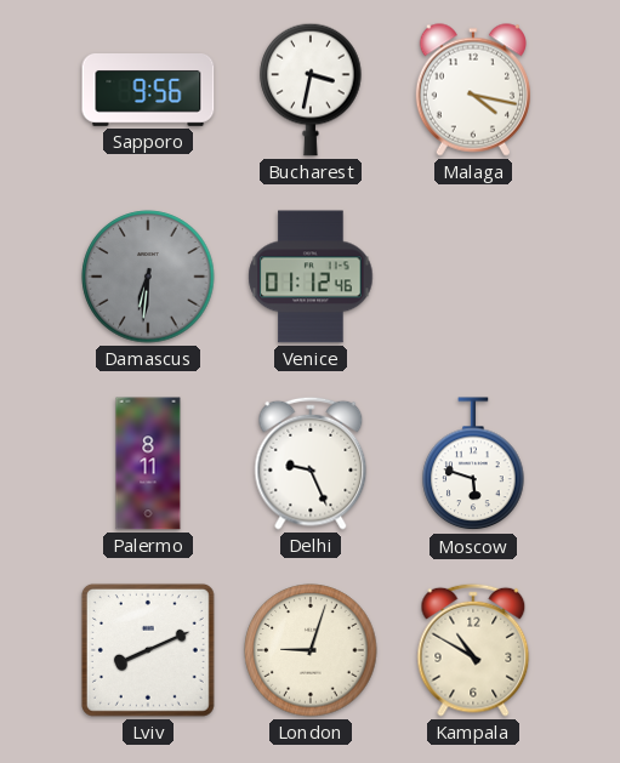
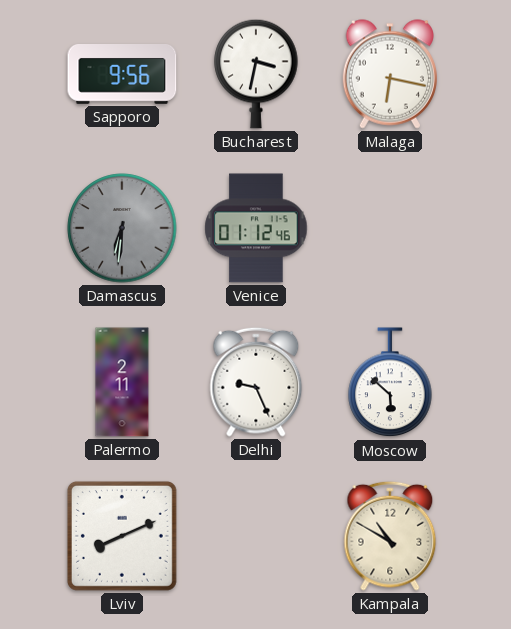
Malaga: 4:17 -> 6:17
Palermo: 8:11 -> 2:11
Moscow: 5:48 -> 5:52
London: 9:03 -> none
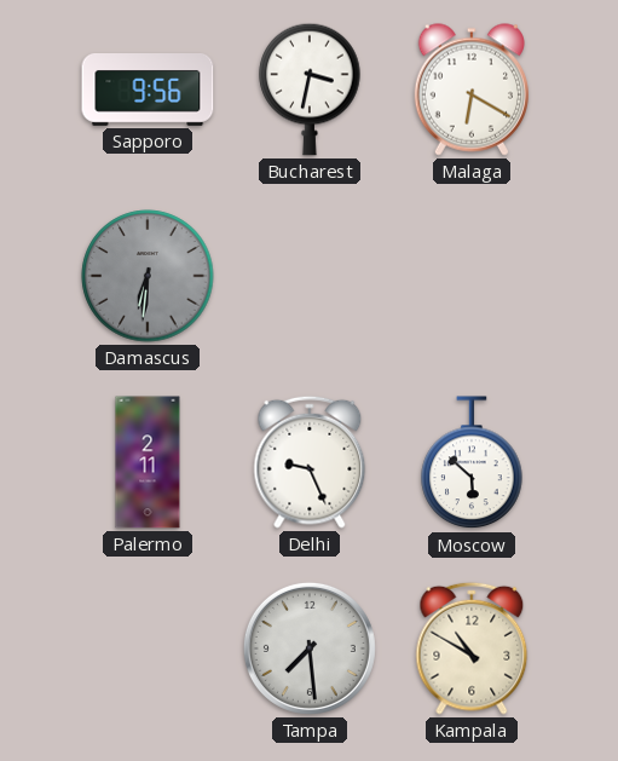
Malaga: 6:17 -> 6:20
Venice: 01:12 -> none
Lviv: 8:11 -> none
Tampa: none -> 7:29
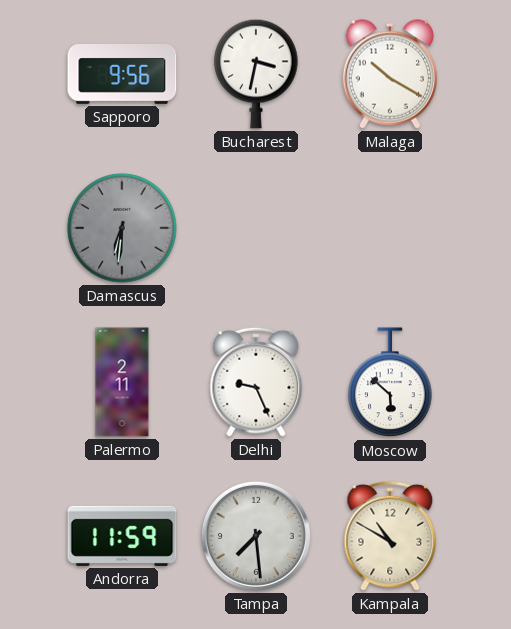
Malaga: 6:20 -> 10:20
Andorra: none -> 11:59
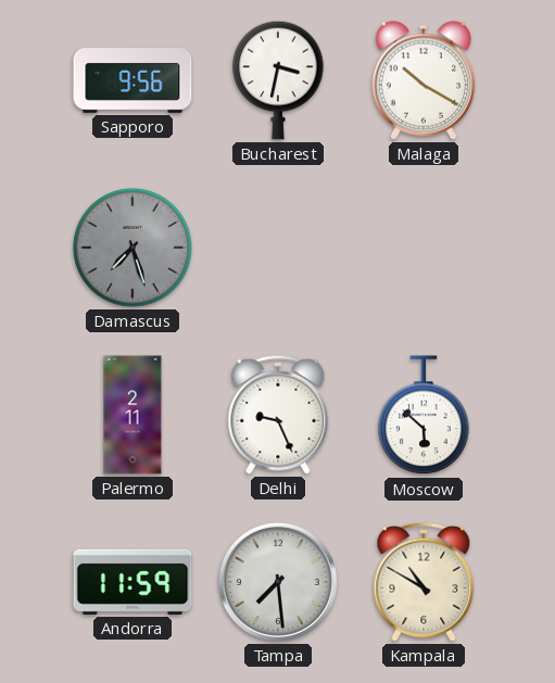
Damascus: 6:31 -> 7:27
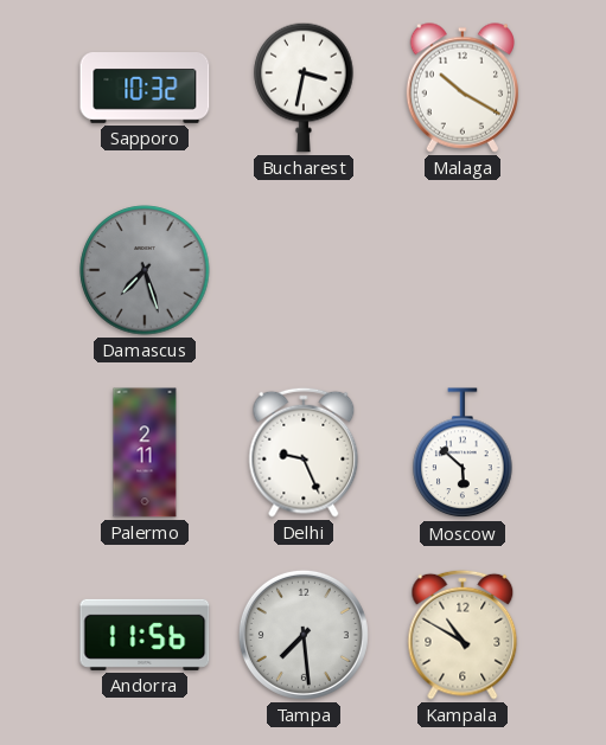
Sapporo: 9:56 -> 10:32
Andorra: 11:59 -> 11:56
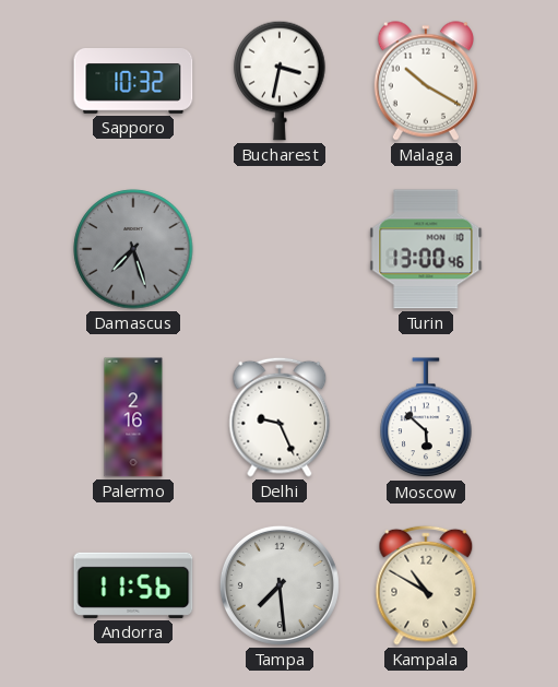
Turin: none -> 13:00
Palermo: 2:11 -> 2:16
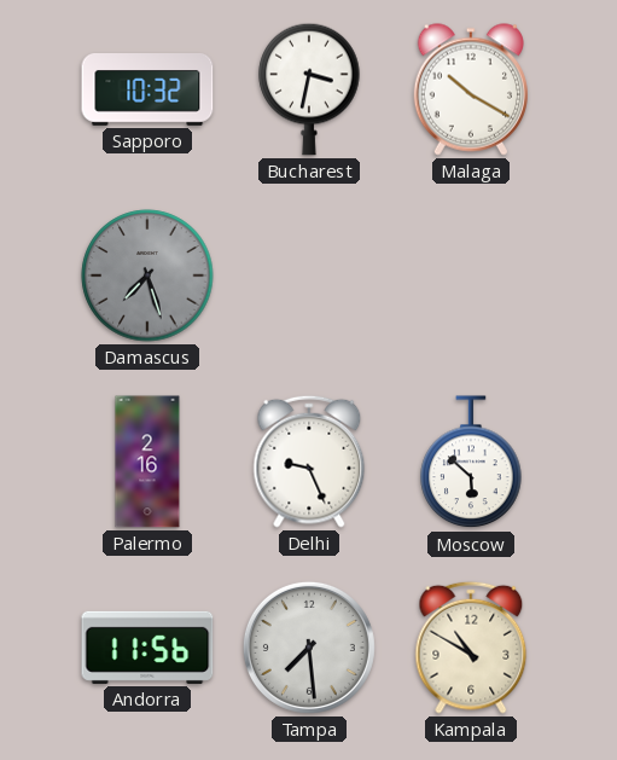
Turin: 13:00 -> none
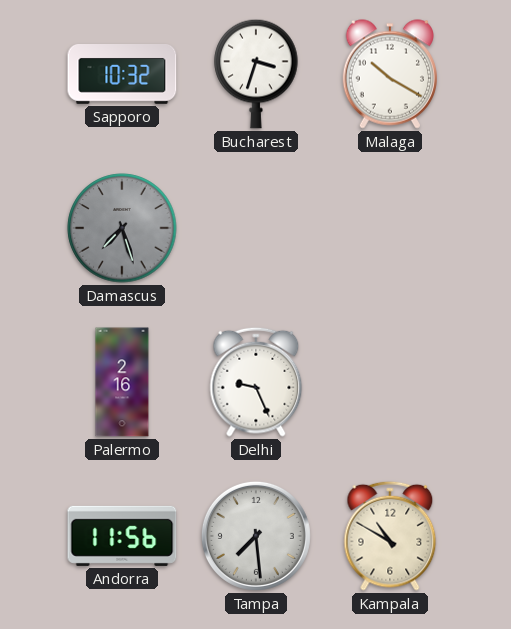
Bucharest: 3:32 -> 3:33
Moscow: 5:52 -> none
